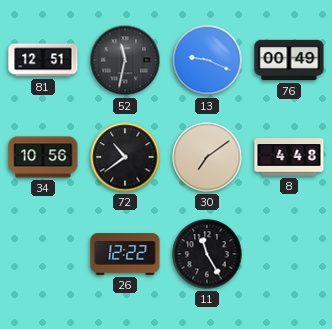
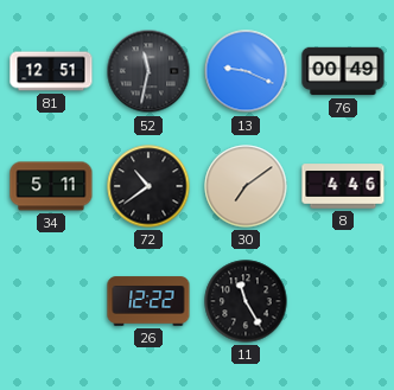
34: 10:56 -> 5:11
8: 4:48 -> 4:46
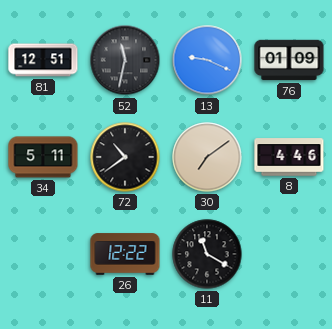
76: 00:49 -> 01:09
11: 11:25 -> 11:20
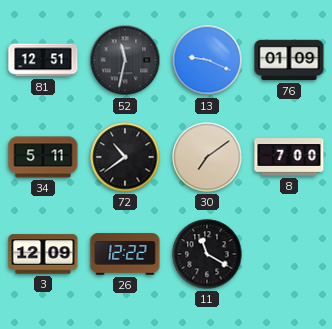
8: 4:46 -> 7:00
3: none -> 12:09
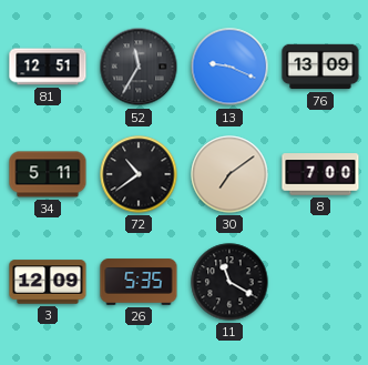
52: 11:32 -> 11:35
76: 01:09 -> 13:09
26: 12:22 -> 5:35
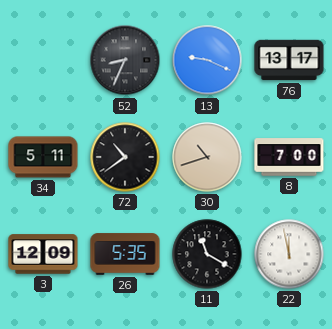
81: 12:51 -> none
52: 11:35 -> 8:34
76: 13:09 -> 13:17
30: 7:09 -> 10:42
22: none -> 11:58
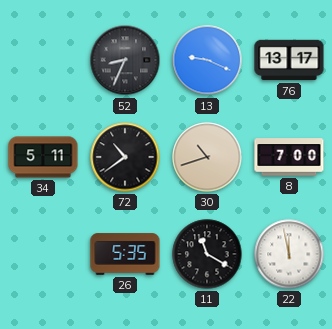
3: 12:09 -> none
